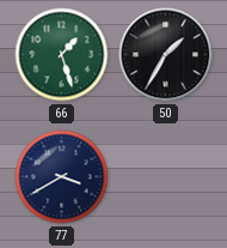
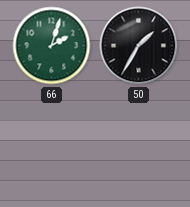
66: 1:27 -> 2:03
77: 3:40 -> none
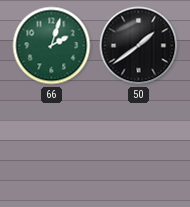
50: 1:35 -> 1:39
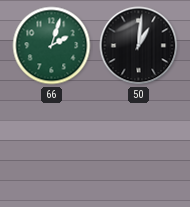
50: 1:39 -> 1:01
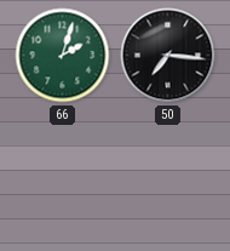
50: 1:01 -> 7:16
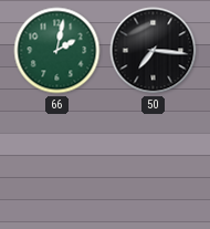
66: 2:03 -> 2:02
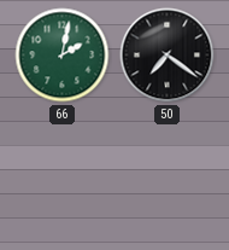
50: 7:16 -> 7:21
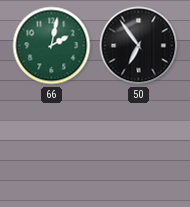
50: 7:21 -> 6:54
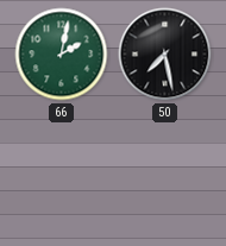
50: 6:54 -> 7:28
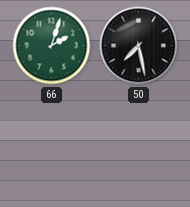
66: 2:02 -> 2:03
